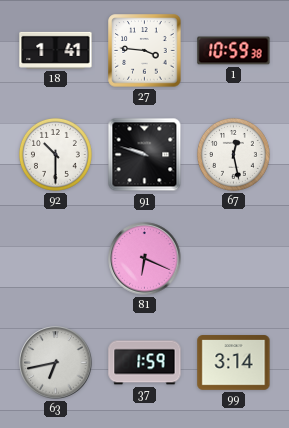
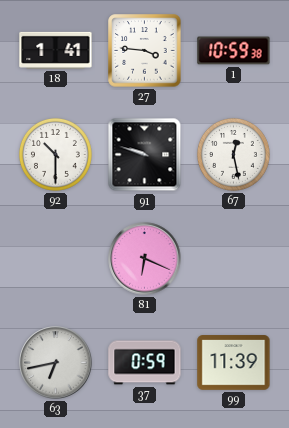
37: 1:59 -> 0:59
99: 3:14 -> 11:39
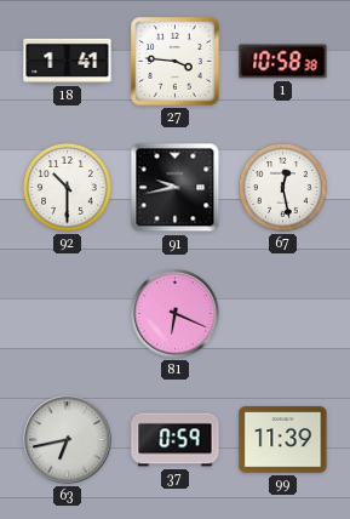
1: 10:59 -> 10:58
91: 9:48 -> 9:43
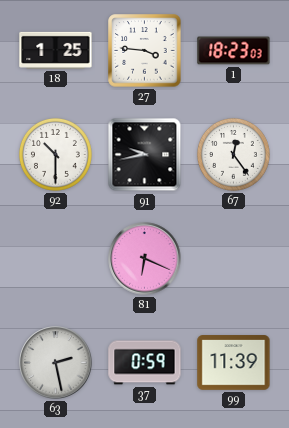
18: 1:41 -> 1:25
1: 10:58 -> 18:23
67: 12:28 -> 12:24
63: 6:43 -> 2:28
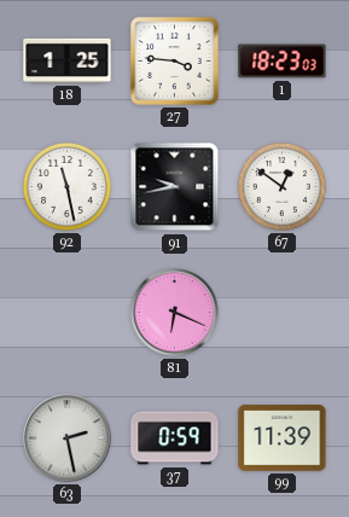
92: 10:30 -> 11:28
67: 12:24 -> 12:51
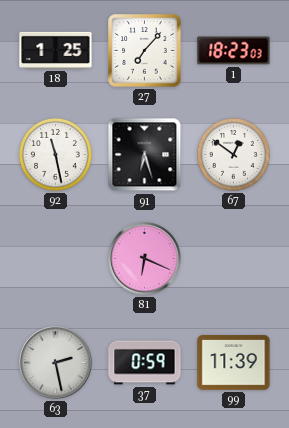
27: 3:46 -> 7:07
91: 9:43 -> 6:27
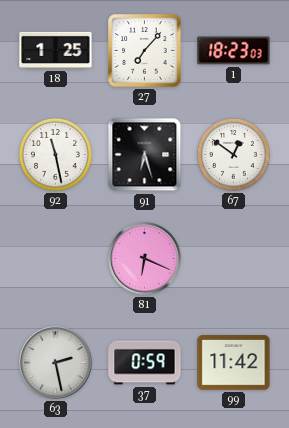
99: 11:39 -> 11:42
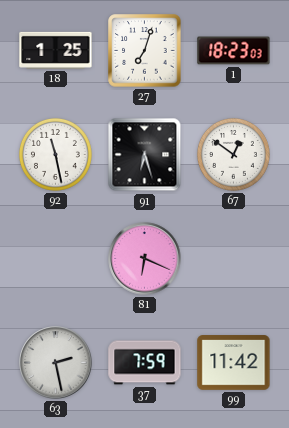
27: 7:07 -> 7:03
37: 0:59 -> 7:59
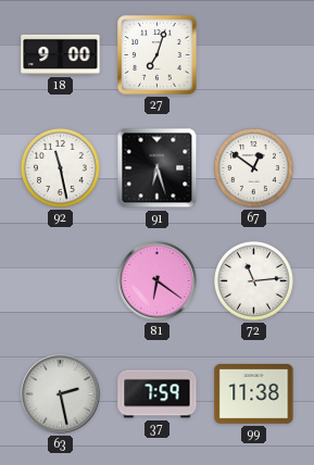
18: 1:25 -> 9:00
1: 18:23 -> none
81: 6:19 -> 6:21
72: none -> 11:14
99: 11:42 -> 11:38
